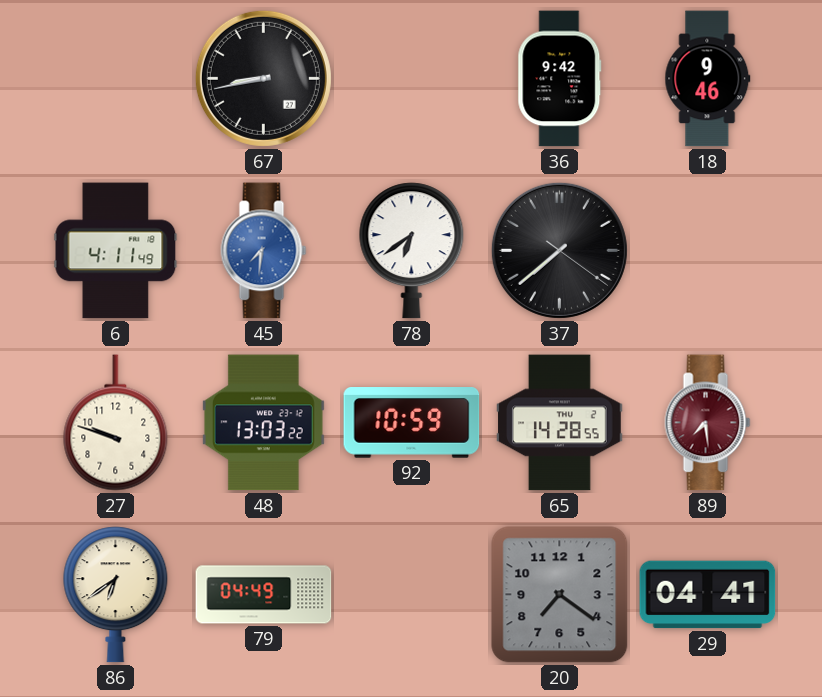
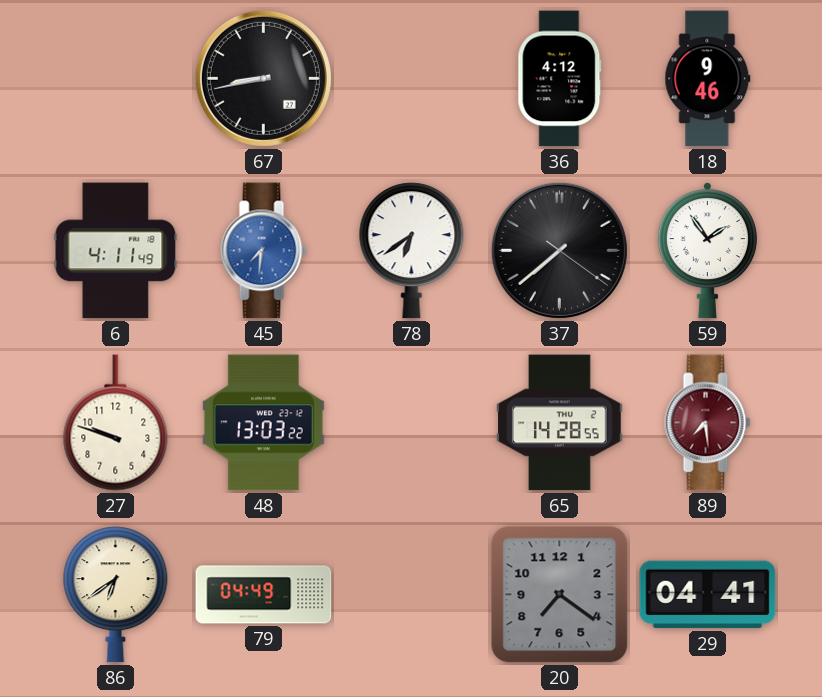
36: 9:42 -> 4:12
59: none -> 1:54
92: 10:59 -> none
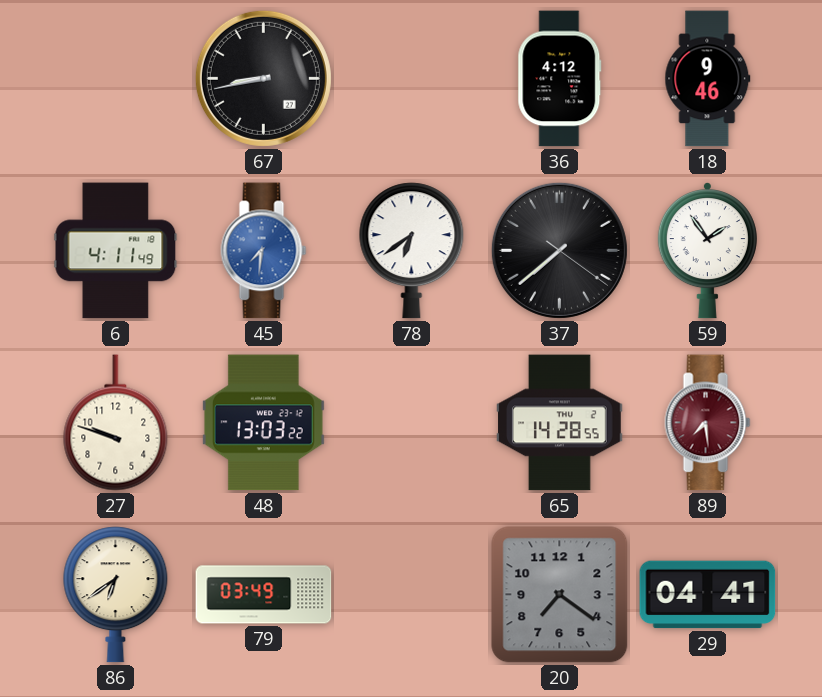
79: 04:49 -> 03:49
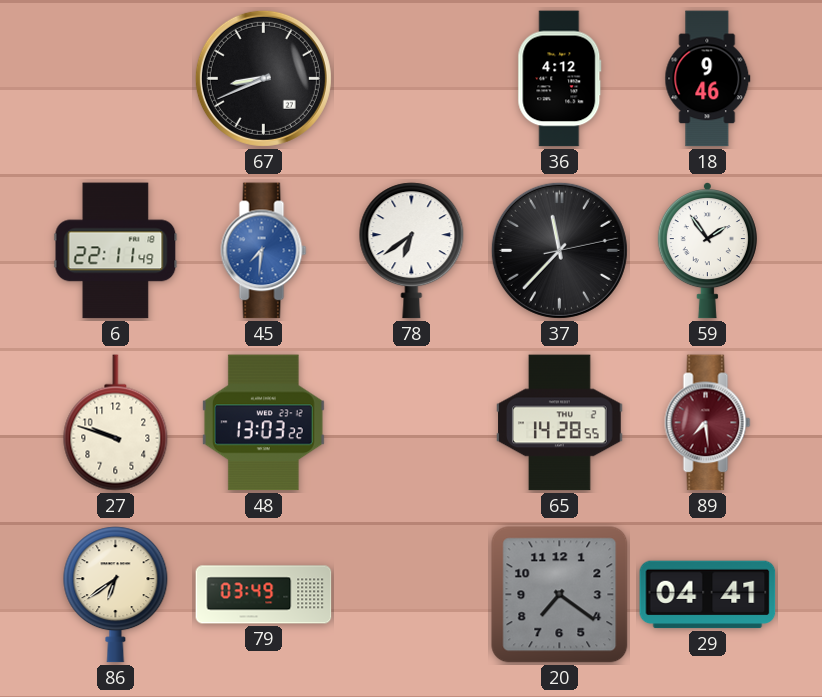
67: 8:43 -> 8:41
6: 4:11 -> 22:11
37: 7:38 -> 11:37
